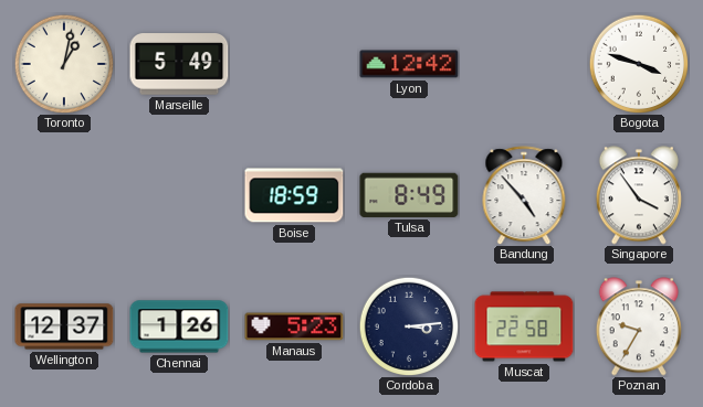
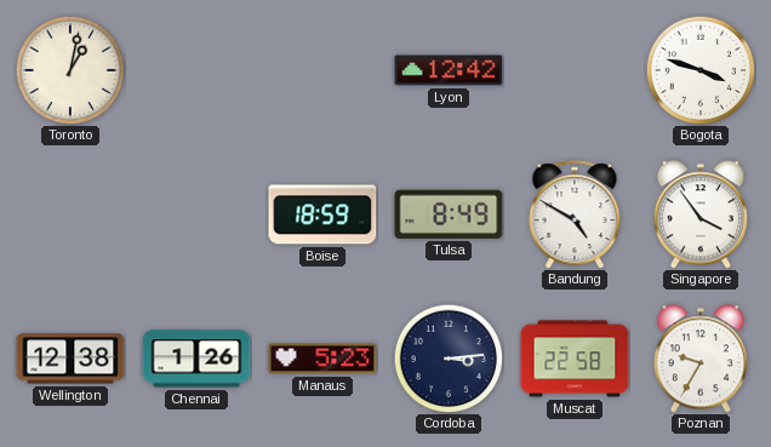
Marseille: 5:49 -> none
Bandung: 4:53 -> 4:50
Wellington: 12:37 -> 12:38
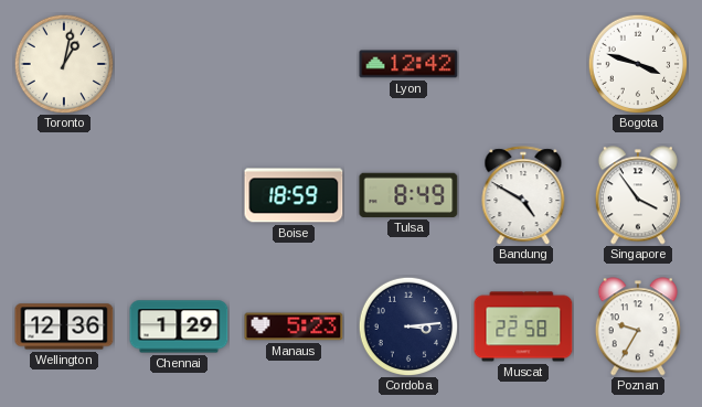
Wellington: 12:38 -> 12:36
Chennai: 1:26 -> 1:29
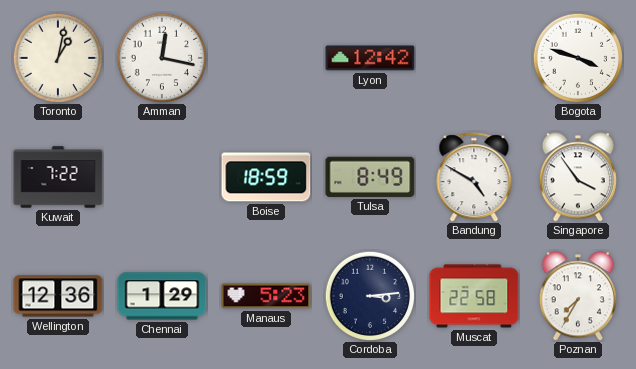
Amman: none -> 12:17
Kuwait: none -> 7:22
Poznan: 9:35 -> 7:35
